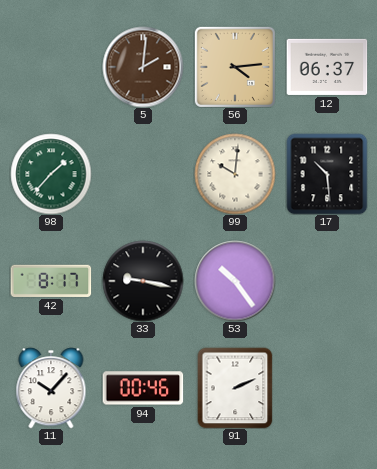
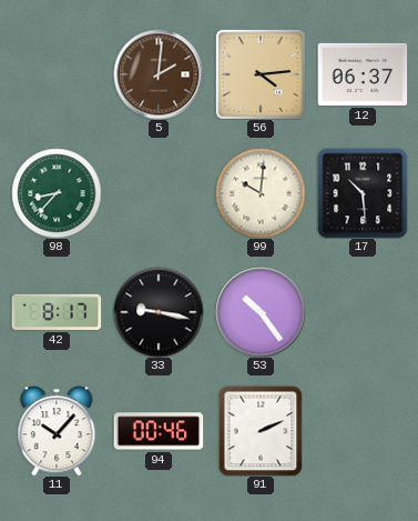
98: 1:37 -> 8:37
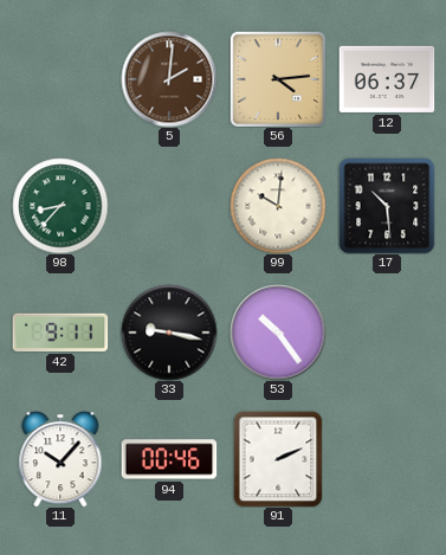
42: 8:17 -> 9:11
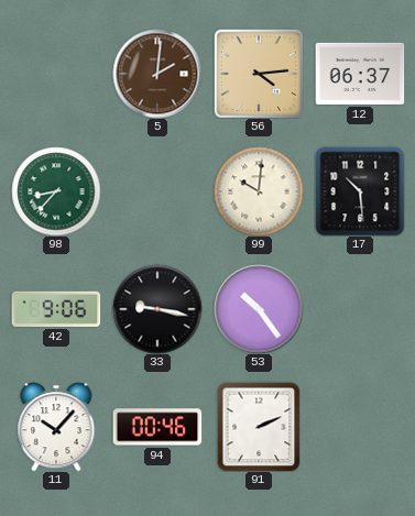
42: 9:11 -> 9:06
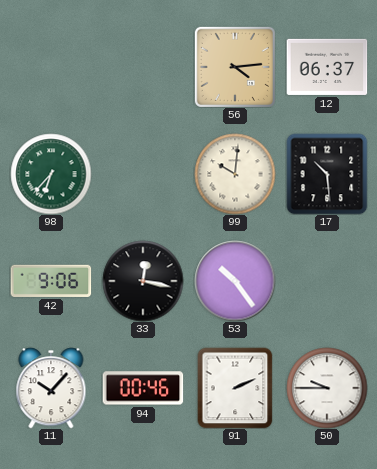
5: 2:01 -> none
98: 8:37 -> 6:37
33: 9:17 -> 12:17
50: none -> 9:45
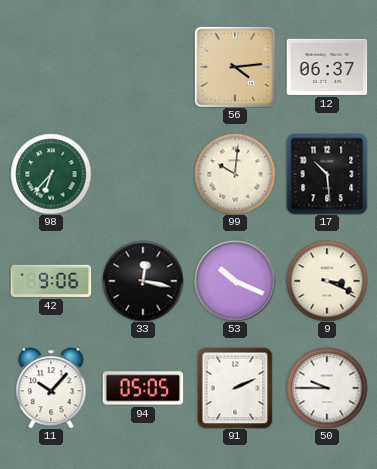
53: 10:24 -> 10:19
9: none -> 3:19
94: 00:46 -> 05:05
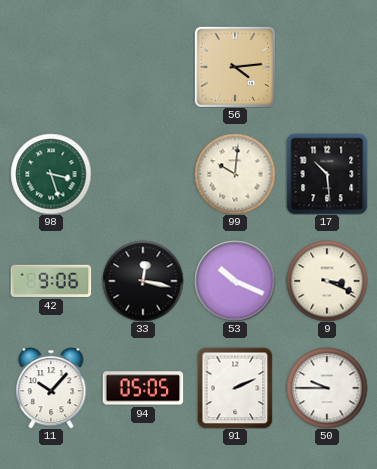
12: 06:37 -> none
98: 6:37 -> 3:27
